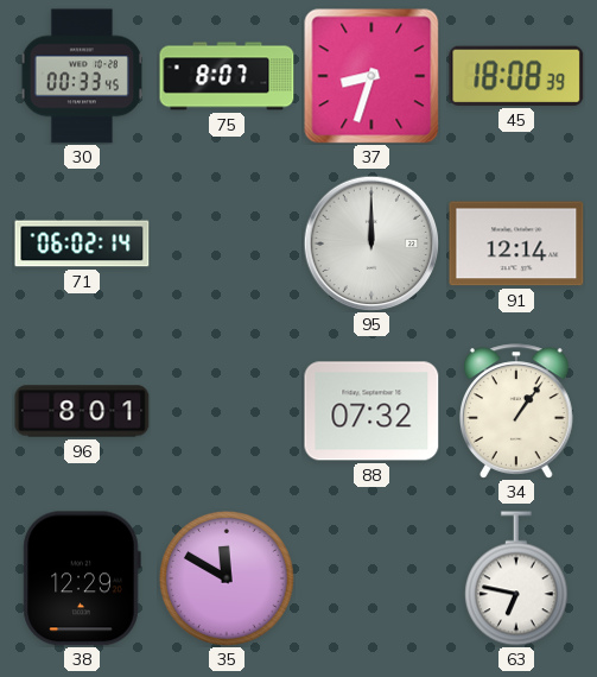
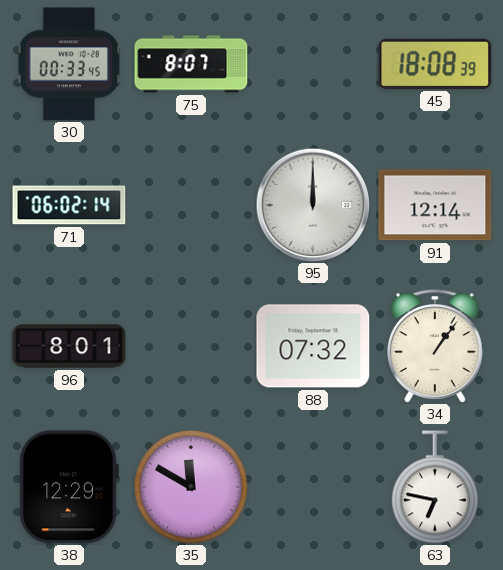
37: 8:33 -> none
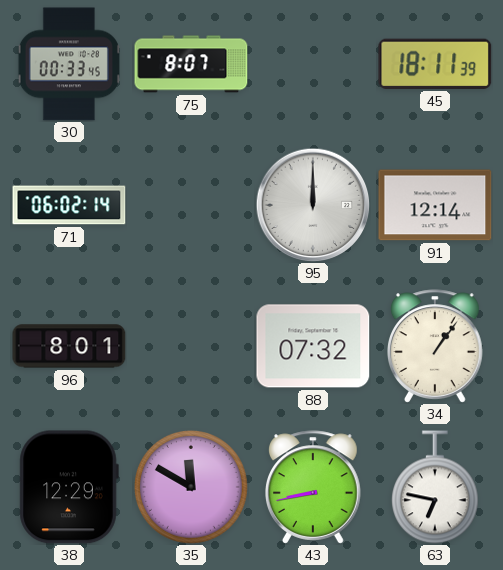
45: 18:08 -> 18:11
43: none -> 8:43
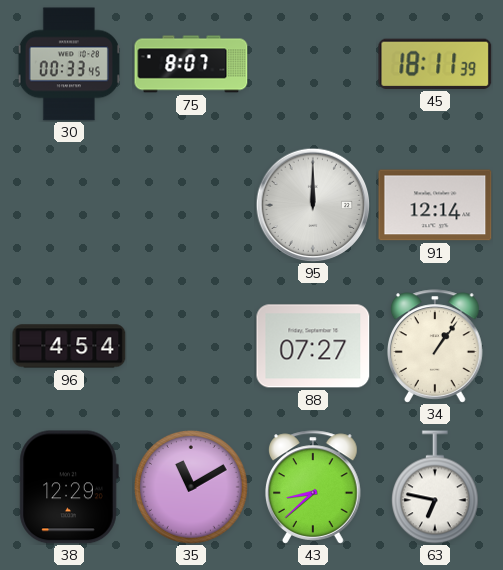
71: 06:02 -> none
96: 8:01 -> 4:54
88: 07:32 -> 07:27
35: 11:50 -> 11:10
43: 8:43 -> 8:38
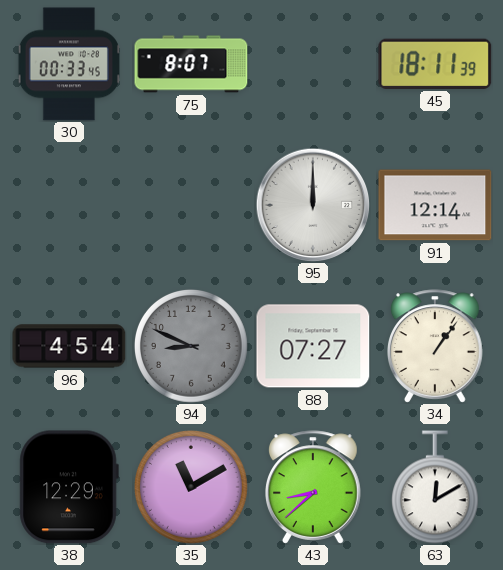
94: none -> 8:49
63: 6:47 -> 12:10
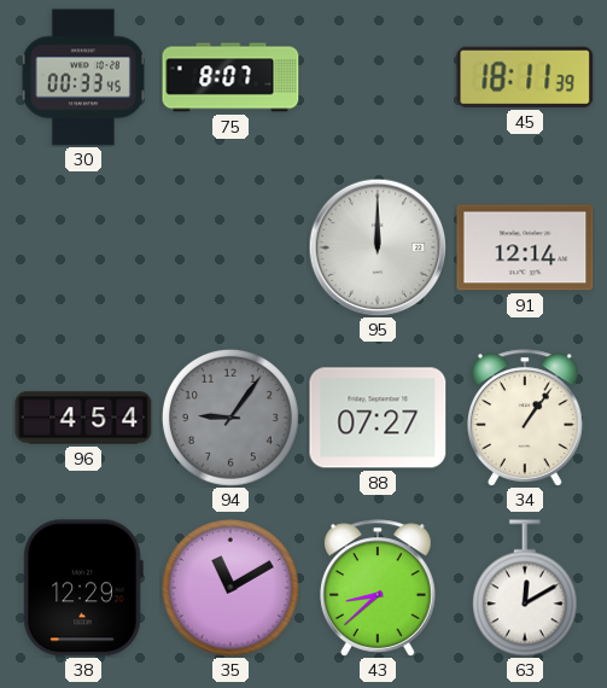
94: 8:49 -> 9:06
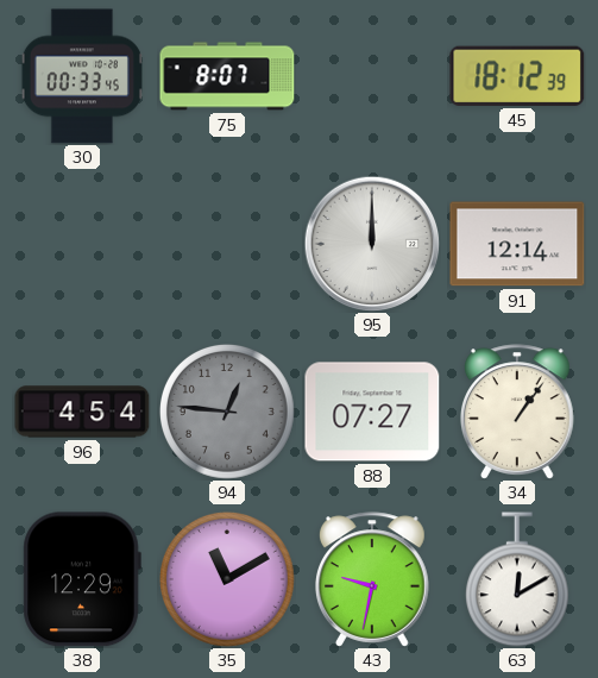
45: 18:11 -> 18:12
94: 9:06 -> 12:46
43: 8:38 -> 9:32
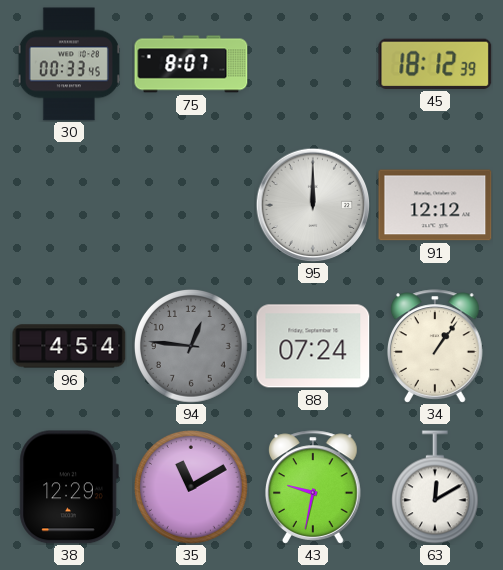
91: 12:14 -> 12:12
88: 07:27 -> 07:24
